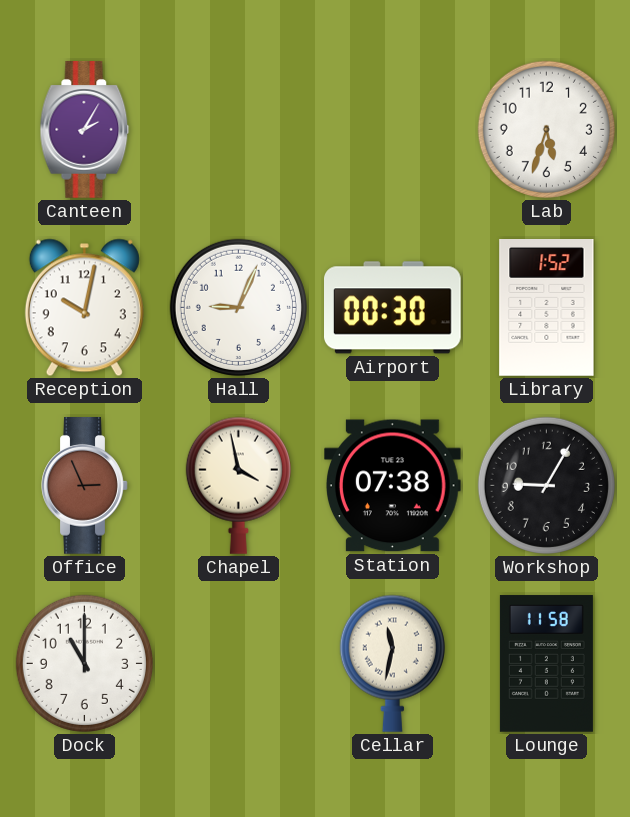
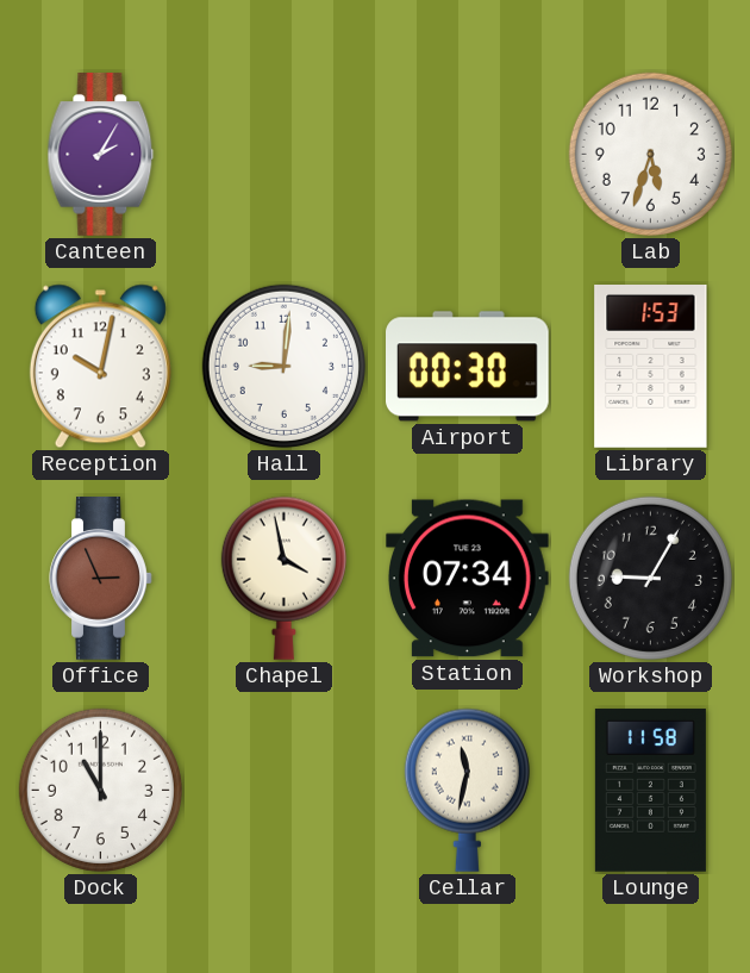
Hall: 9:04 -> 9:01
Library: 1:52 -> 1:53
Station: 07:38 -> 07:34
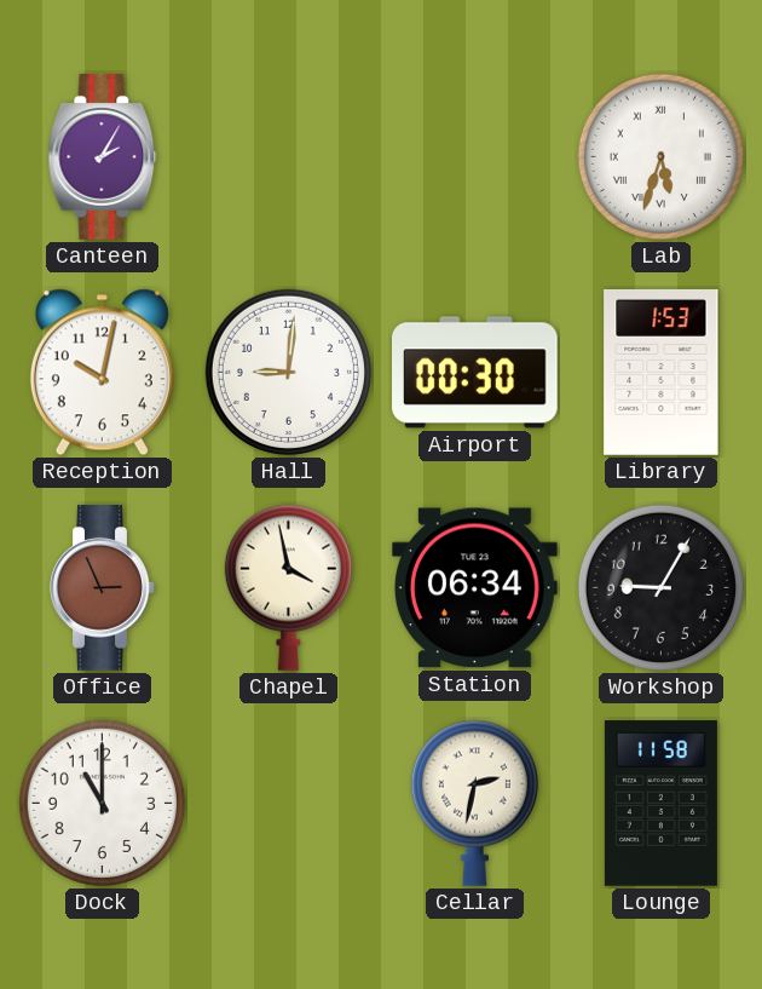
Lab numerals: Arabic -> Roman
Station: 07:34 -> 06:34
Cellar: 11:32 -> 2:32
